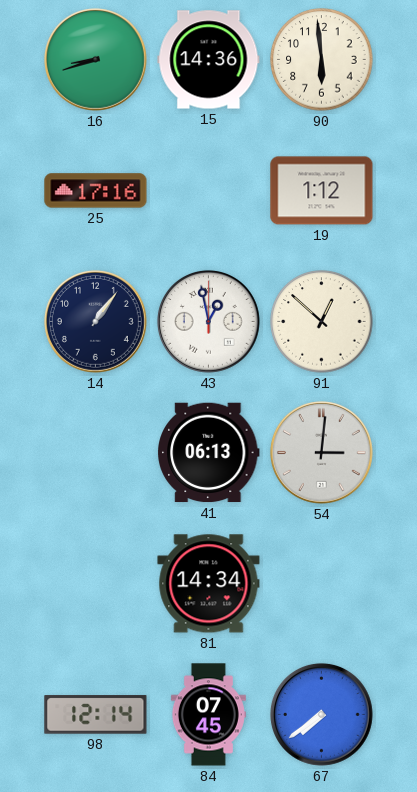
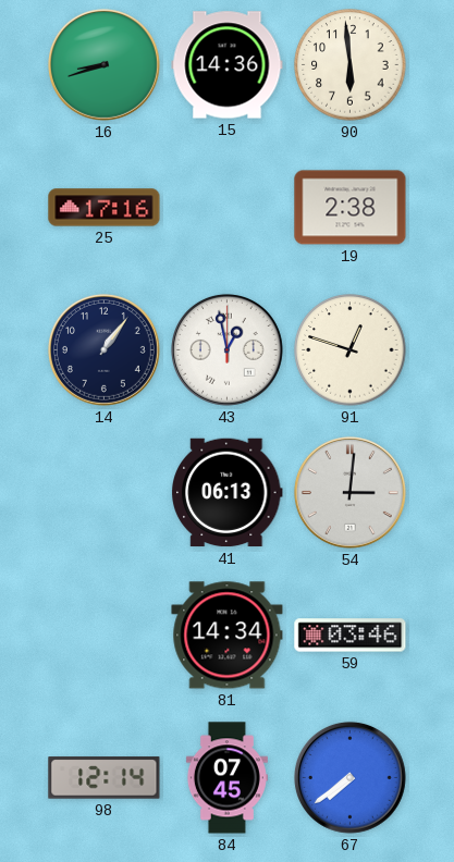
19: 1:12 -> 2:38
91: 12:52 -> 12:48
59: none -> 03:46
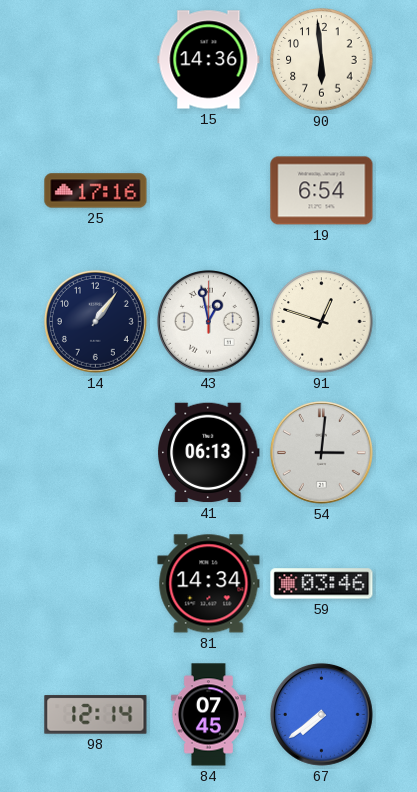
16: 8:42 -> none
19: 2:38 -> 6:54
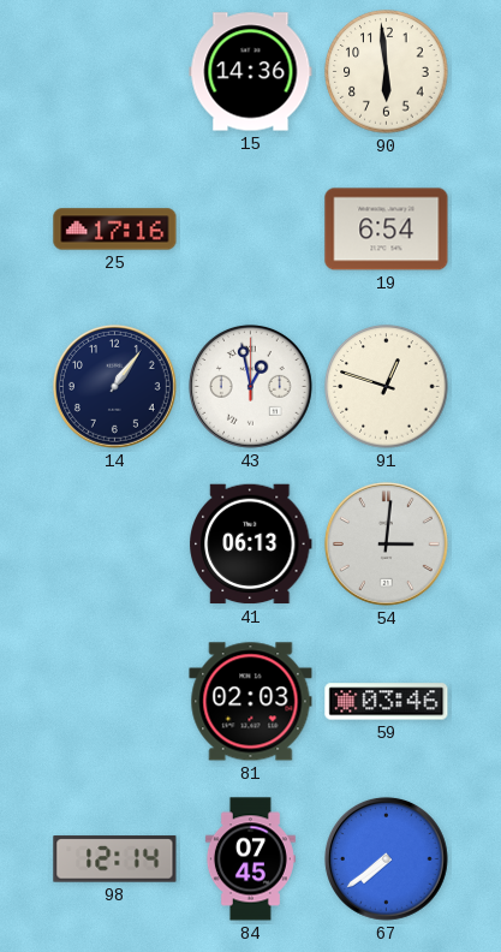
81: 14:34 -> 02:03
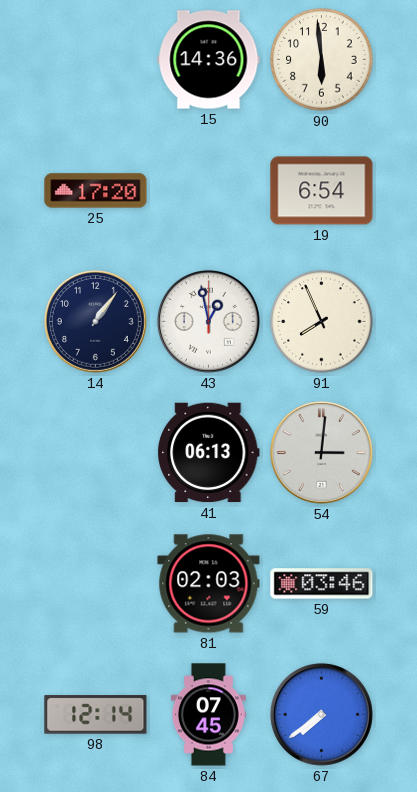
25: 17:16 -> 17:20
91: 12:48 -> 7:56
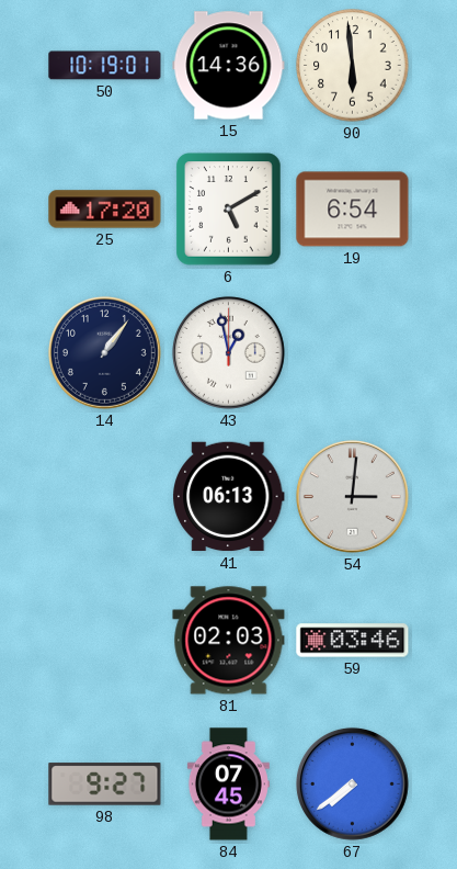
50: none -> 10:19
6: none -> 5:10
91: 7:56 -> none
98: 12:14 -> 9:27
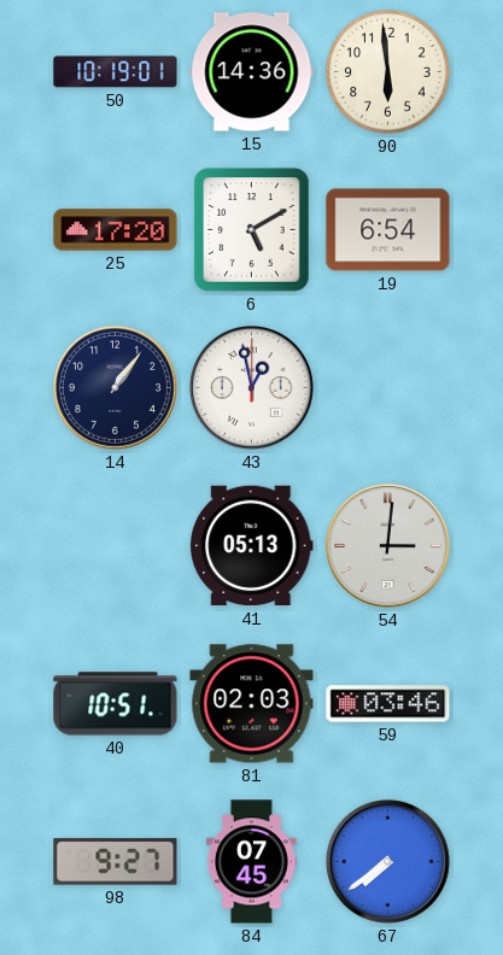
41: 06:13 -> 05:13
40: none -> 10:51
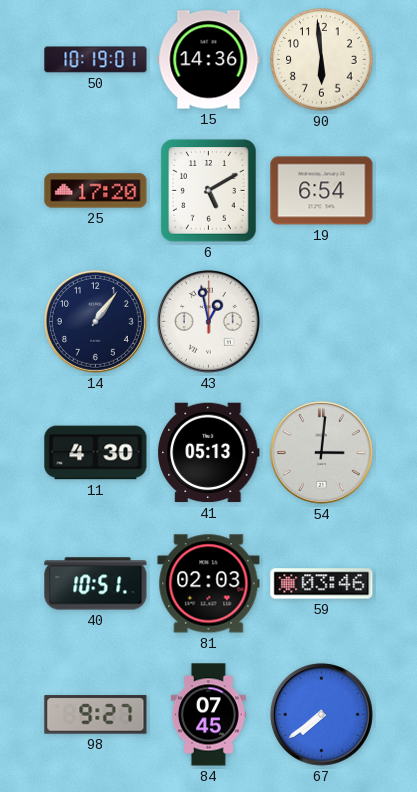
11: none -> 4:30
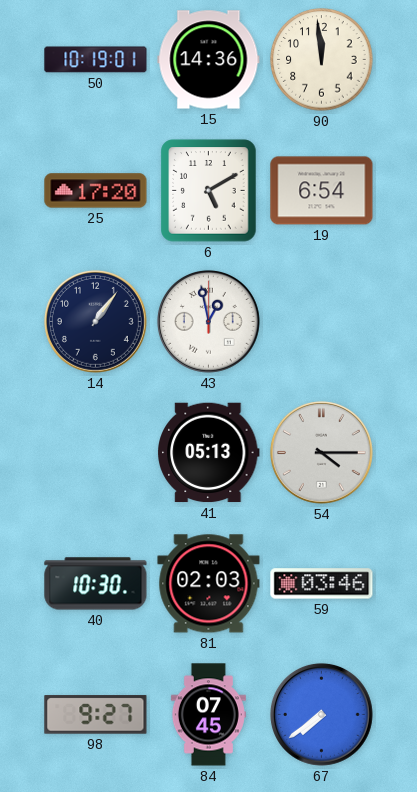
90: 5:59 -> 11:59
11: 4:30 -> none
54: 3:01 -> 4:15
40: 10:51 -> 10:30
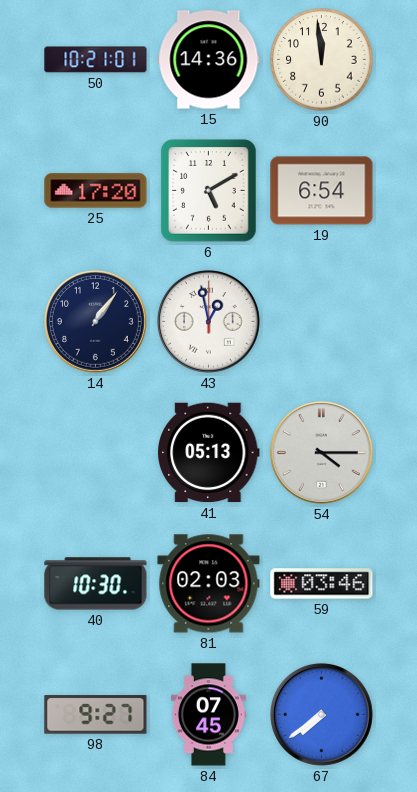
50: 10:19 -> 10:21
